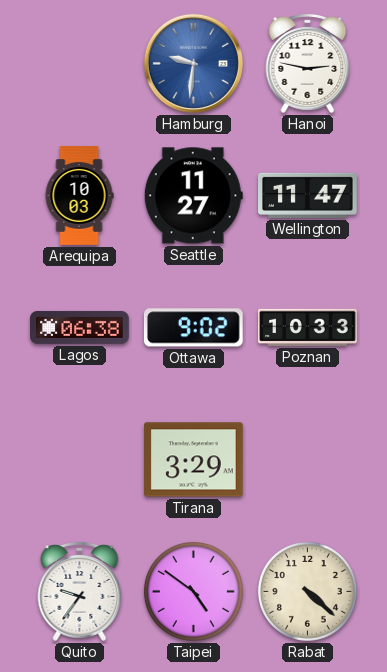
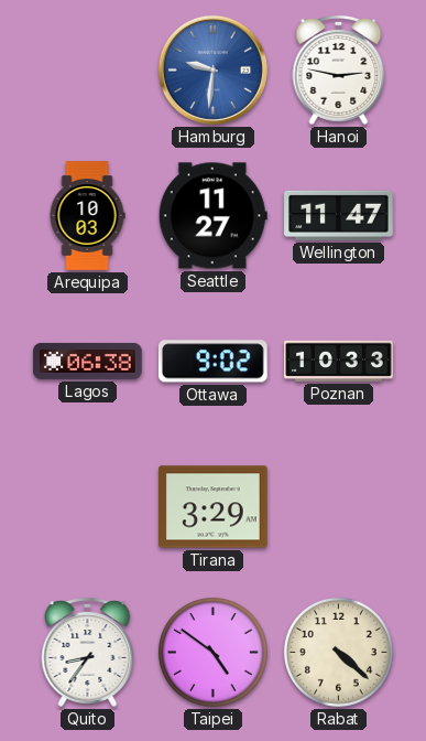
Quito: 9:36 -> 8:36
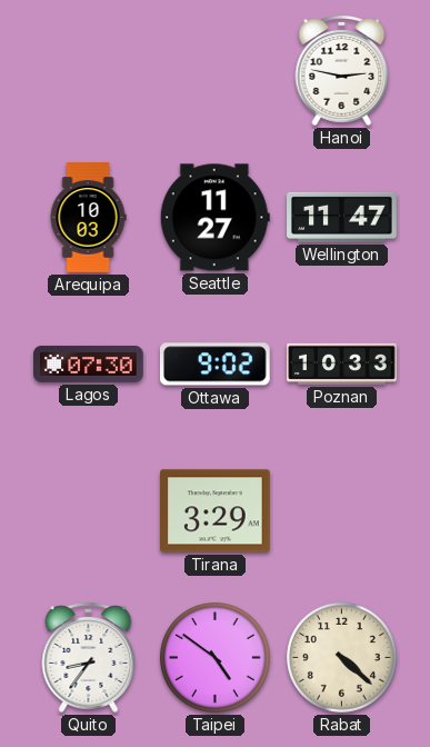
Hamburg: 9:31 -> none
Lagos: 06:38 -> 07:30
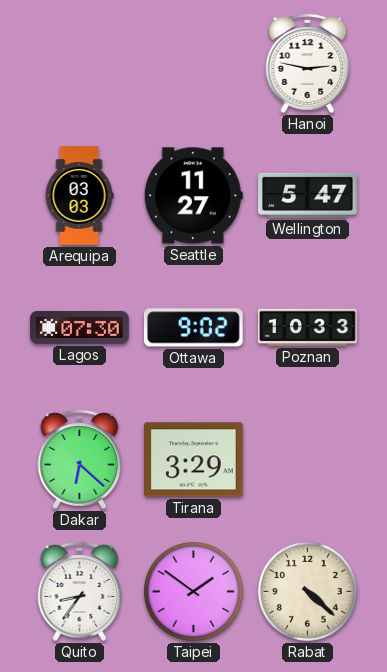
Arequipa: 10:03 -> 03:03
Wellington: 11:47 -> 5:47
Dakar: none -> 6:22
Taipei: 4:51 -> 1:51
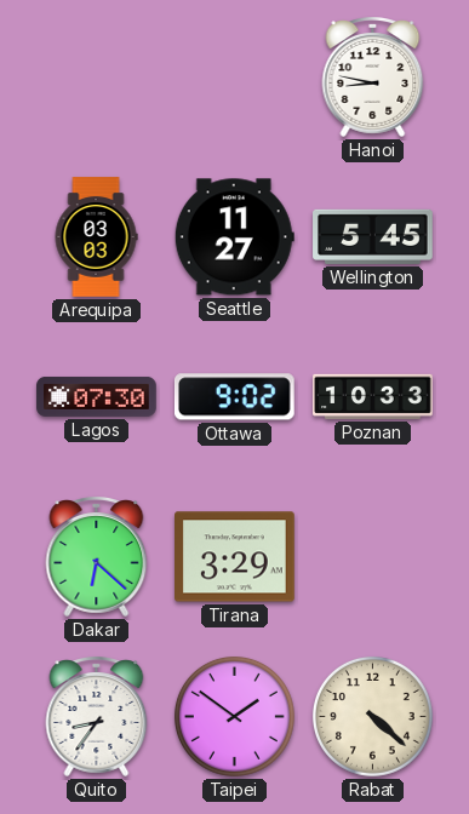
Hanoi: 2:47 -> 8:47
Wellington: 5:47 -> 5:45
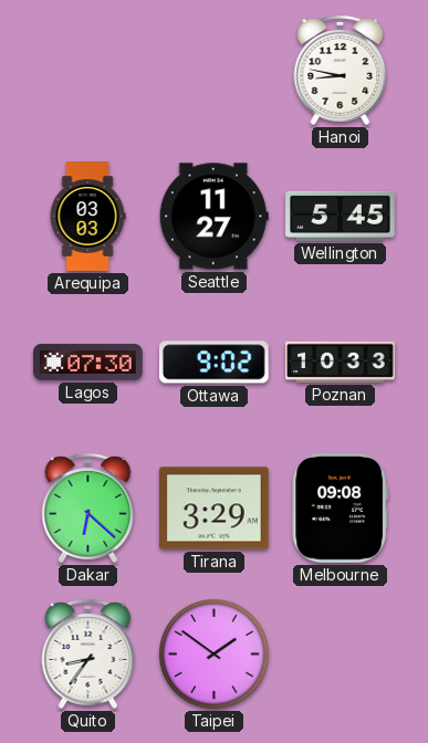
Melbourne: none -> 09:08
Rabat: 4:22 -> none
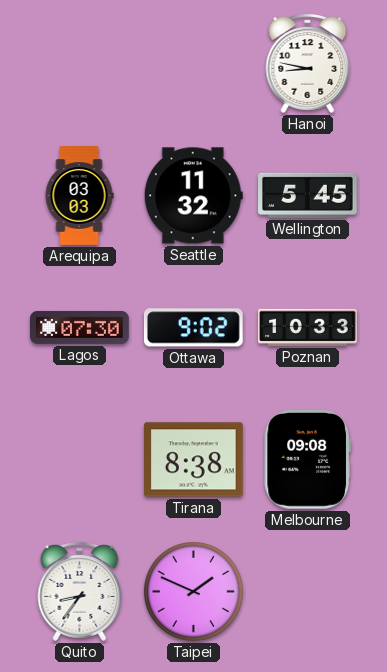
Seattle: 11:27 -> 11:32
Dakar: 6:22 -> none
Tirana: 3:29 -> 8:38
Taipei: 1:51 -> 1:49
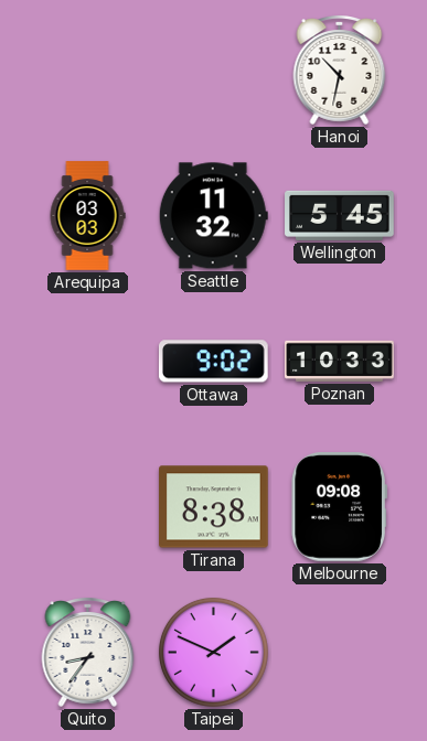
Hanoi: 8:47 -> 10:32
Lagos: 07:30 -> none
